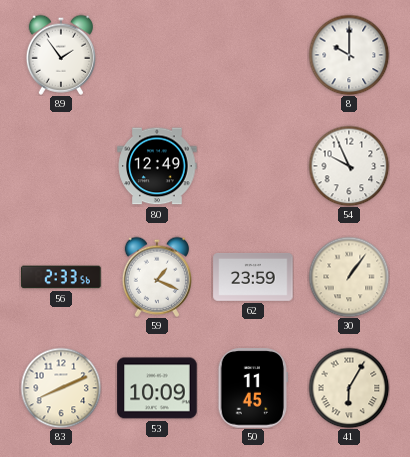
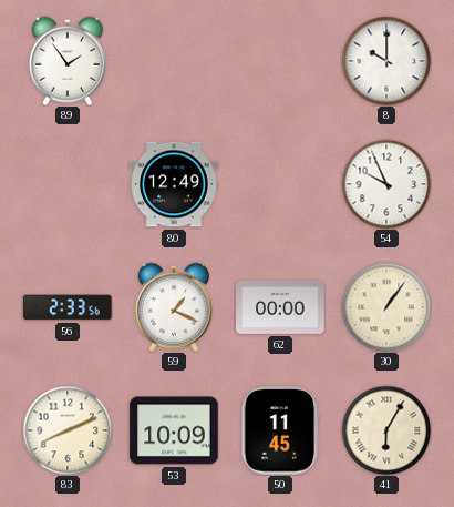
62: 23:59 -> 00:00
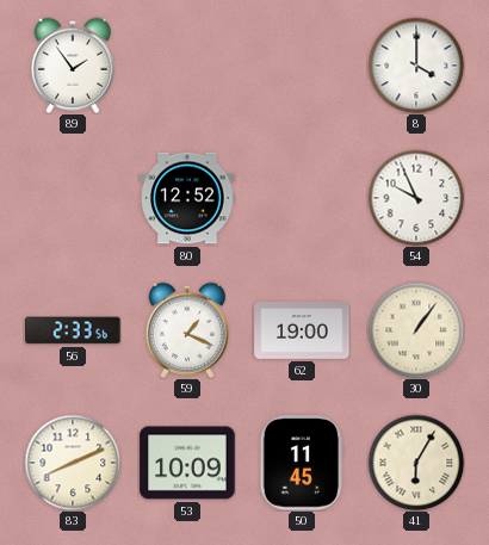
8: 10:00 -> 4:00
80: 12:49 -> 12:52
62: 00:00 -> 19:00
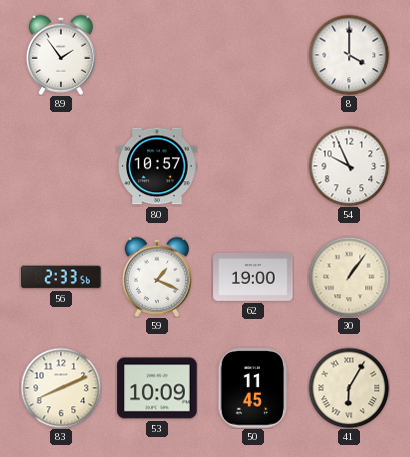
80: 12:52 -> 10:57
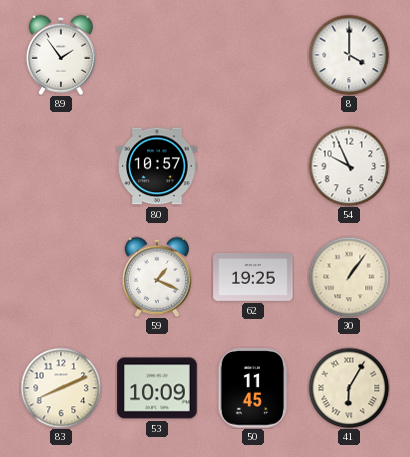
56: 2:33 -> none
62: 19:00 -> 19:25
